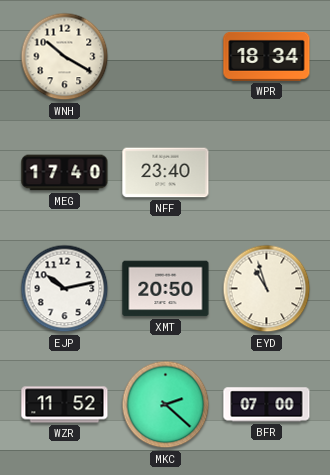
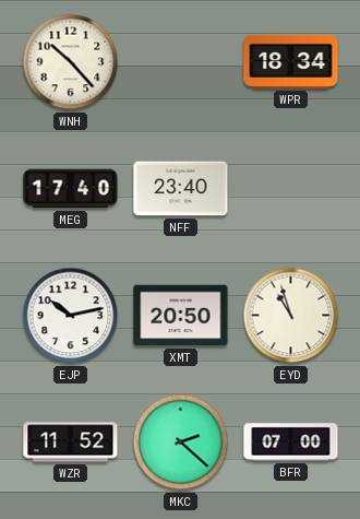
WNH: 10:20 -> 10:23
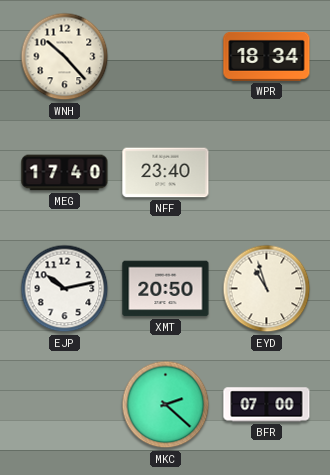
WZR: 11:52 -> none
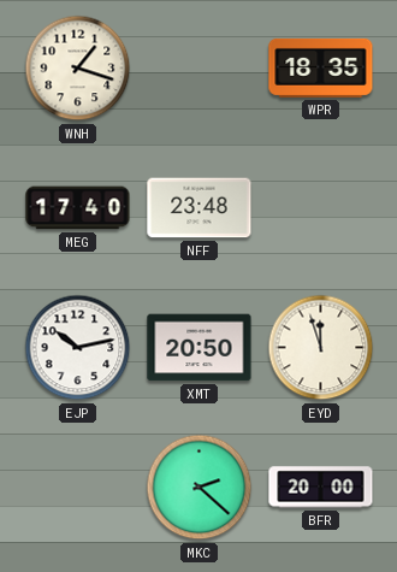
WNH: 10:23 -> 1:18
WPR: 18:34 -> 18:35
NFF: 23:40 -> 23:48
EYD: 10:57 -> 11:57
BFR: 07:00 -> 20:00
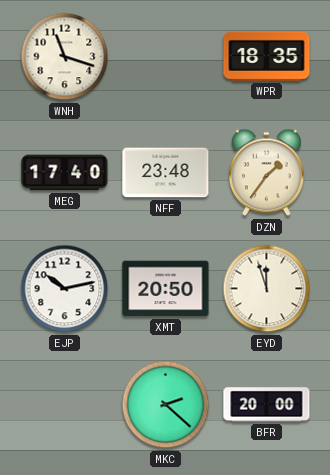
WNH: 1:18 -> 11:18
DZN: none -> 1:36
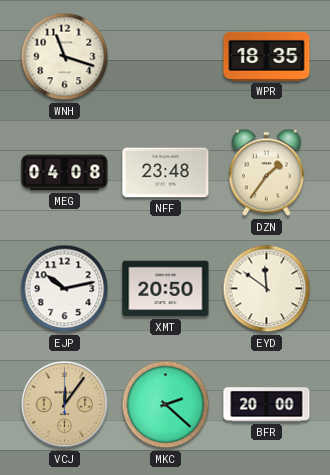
MEG: 17:40 -> 04:08
EYD: 11:57 -> 11:51
VCJ: none -> 12:06
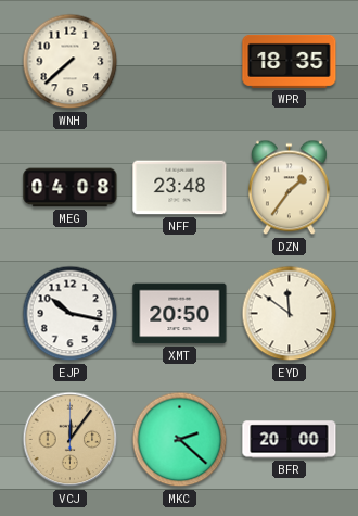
WNH: 11:18 -> 7:38
EJP: 10:13 -> 10:17
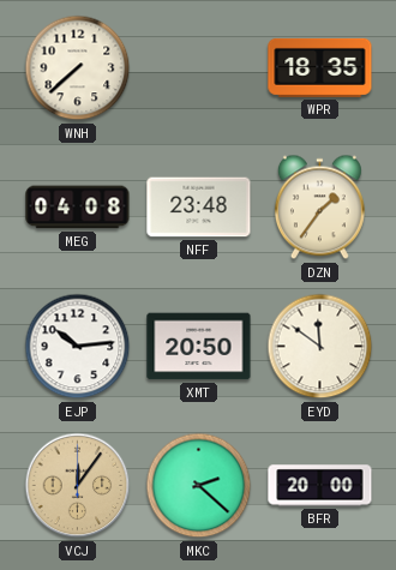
EJP: 10:17 -> 10:14
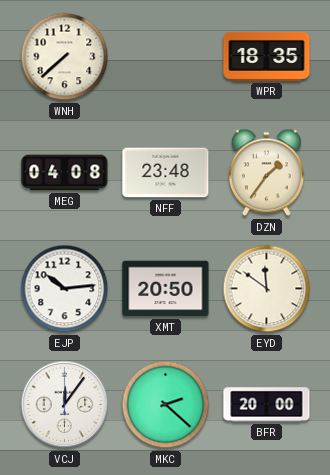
VCJ dial: champagne -> white
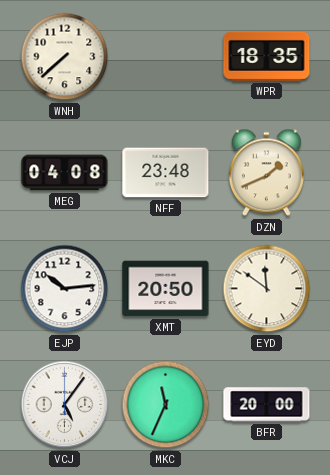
DZN: 1:36 -> 1:41
VCJ: 12:06 -> 5:06
MKC: 2:22 -> 11:34
